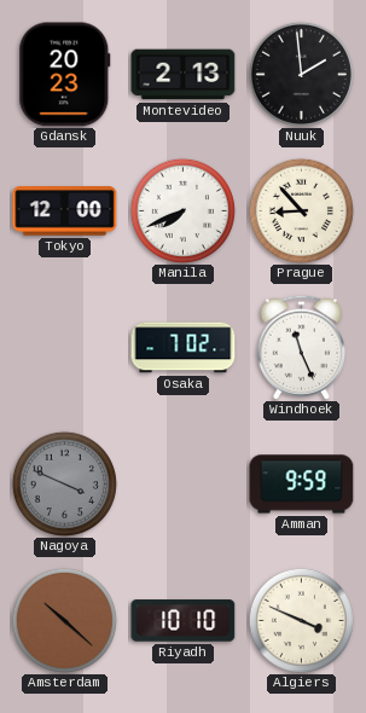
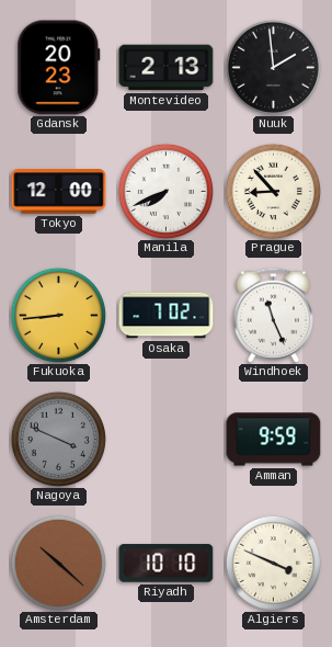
Fukuoka: none -> 8:44
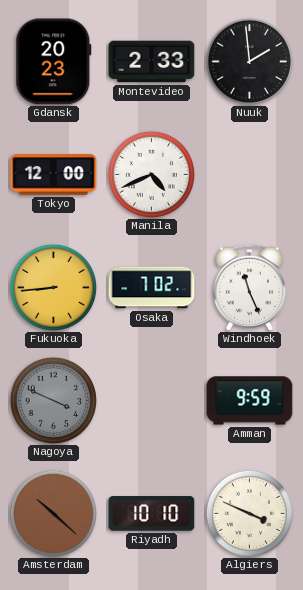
Montevideo: 2:13 -> 2:33
Manila: 7:41 -> 4:41
Prague: 8:53 -> none
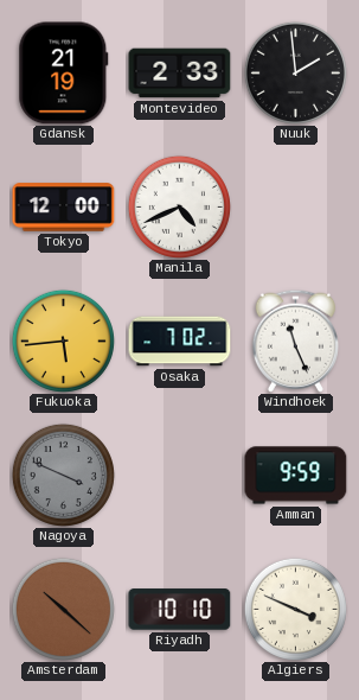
Gdansk: 20:23 -> 21:19
Fukuoka: 8:44 -> 5:44
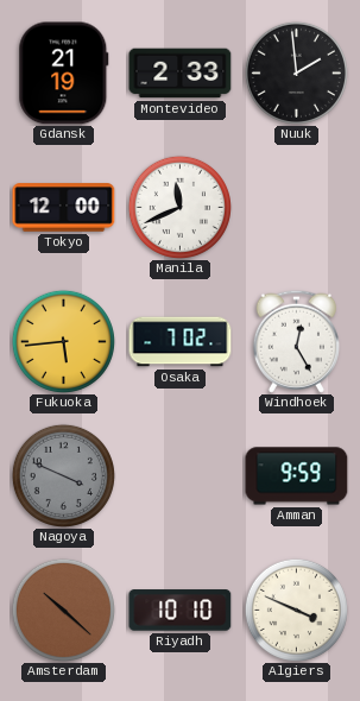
Manila: 4:41 -> 11:41
Windhoek: 11:26 -> 12:25
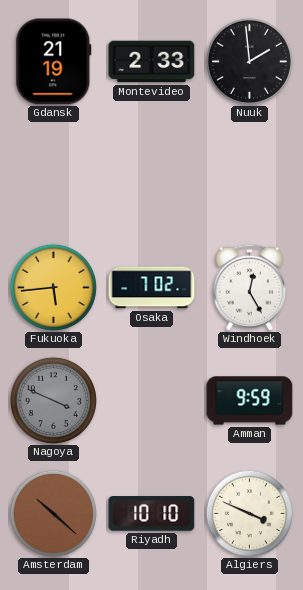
Tokyo: 12:00 -> none
Manila: 11:41 -> none
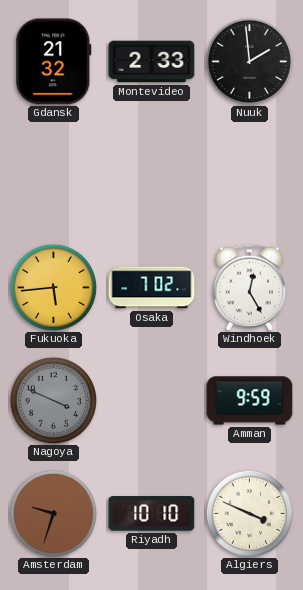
Gdansk: 21:19 -> 21:32
Amsterdam: 10:22 -> 9:33
